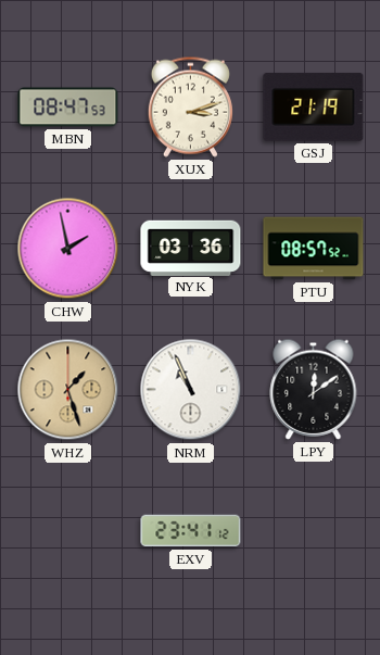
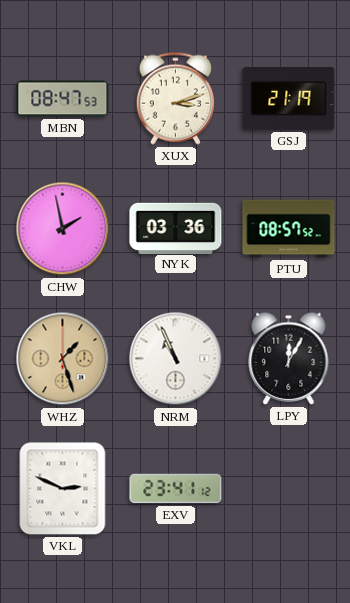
LPY: 12:09 -> 12:05
VKL: none -> 2:49
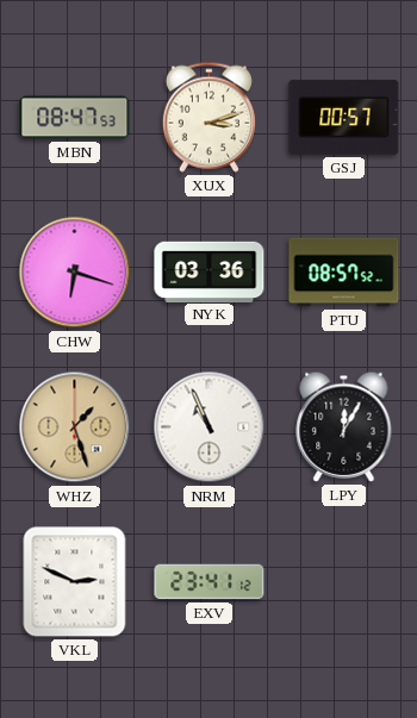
GSJ: 21:19 -> 00:57
CHW: 1:58 -> 6:18
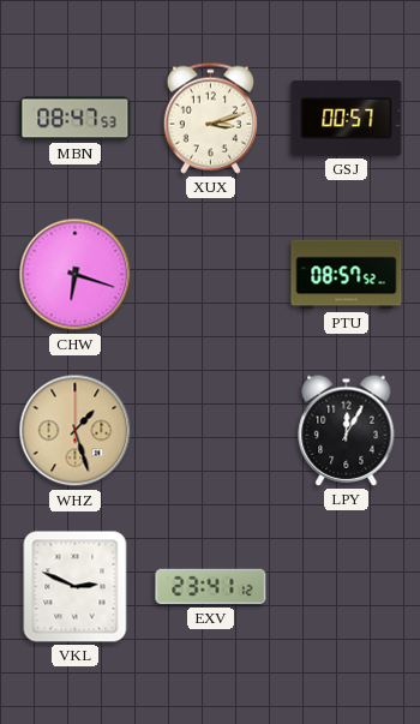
NYK: 03:36 -> none
NRM: 10:56 -> none
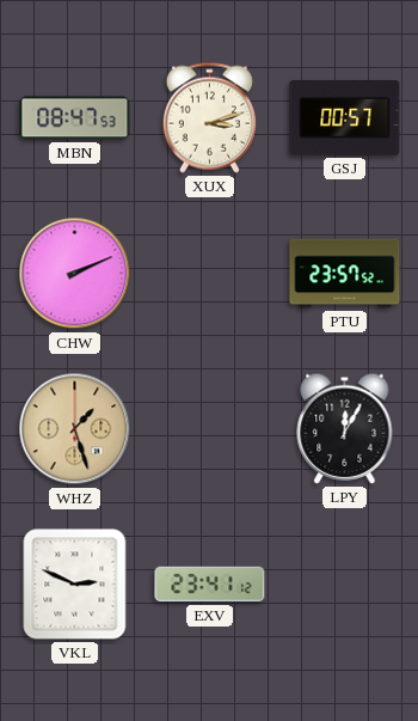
CHW: 6:18 -> 2:11
PTU: 08:57 -> 23:57
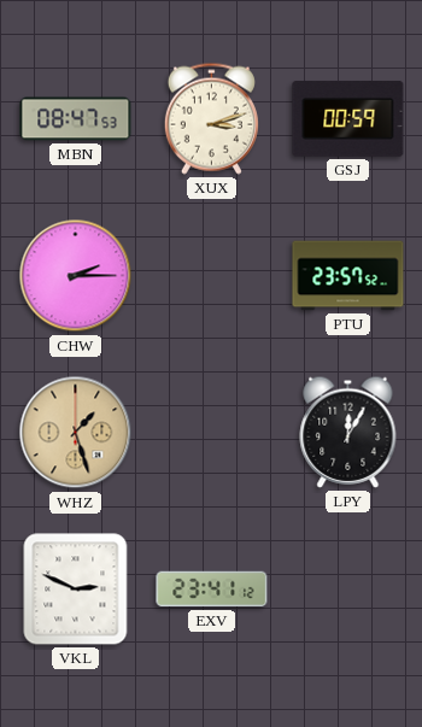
GSJ: 00:57 -> 00:59
CHW: 2:11 -> 2:15
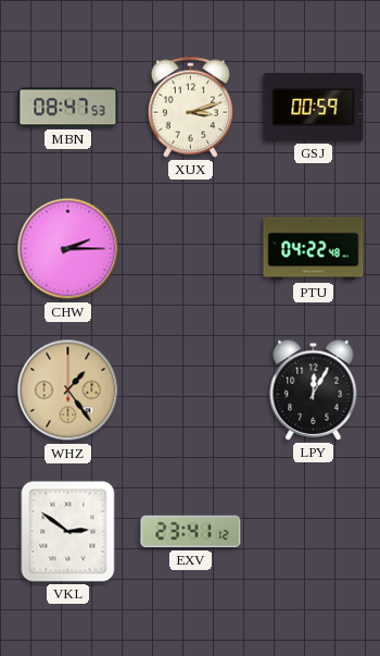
PTU: 23:57 -> 04:22
WHZ: 1:27 -> 1:24
VKL: 2:49 -> 2:51
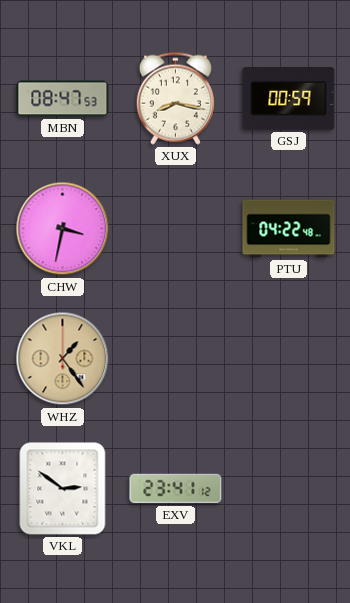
XUX: 3:12 -> 8:17
CHW: 2:15 -> 3:32
LPY: 12:05 -> none
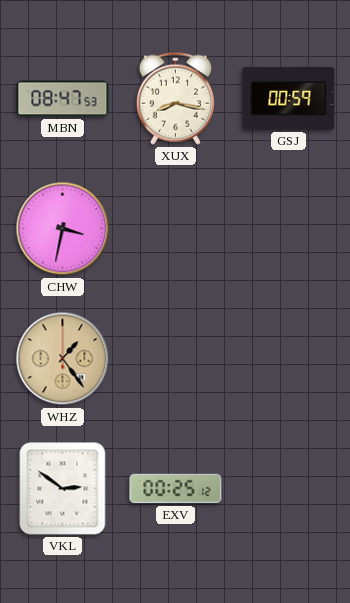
PTU: 04:22 -> none
EXV: 23:41 -> 00:25
